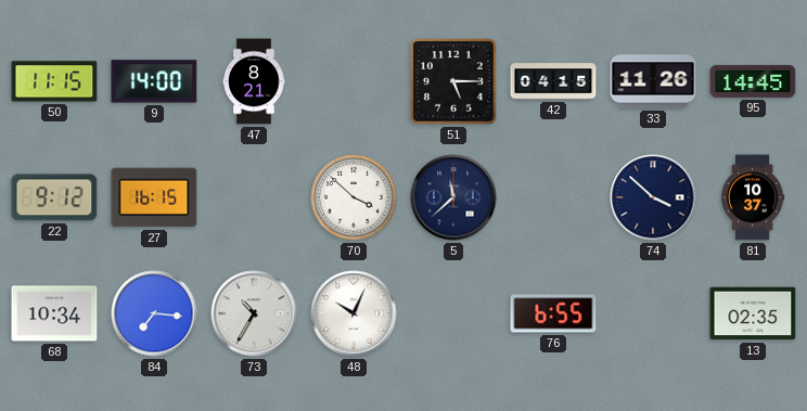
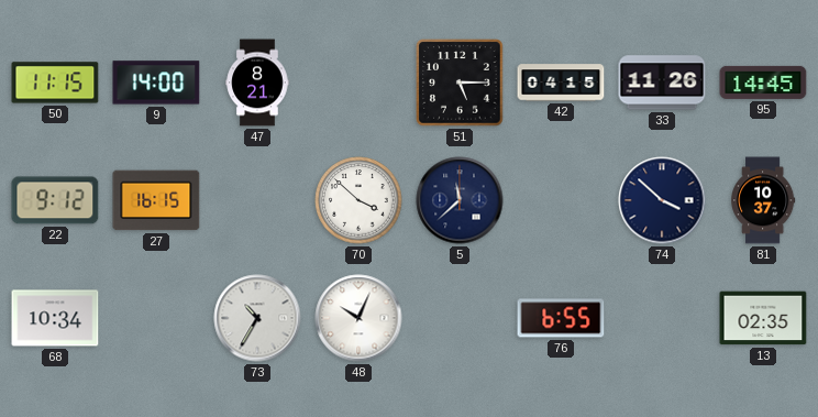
84: 7:16 -> none
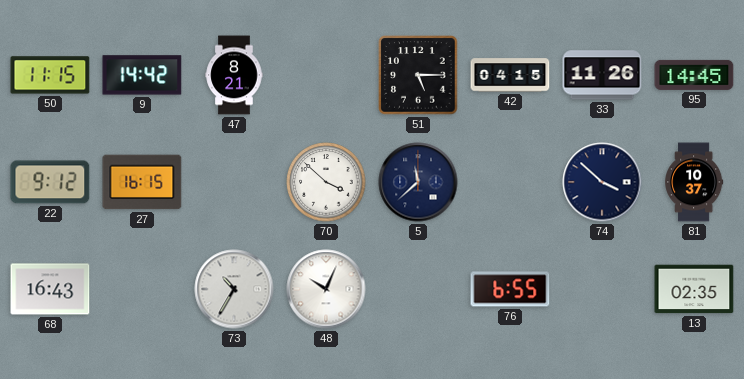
9: 14:00 -> 14:42
68: 10:34 -> 16:43
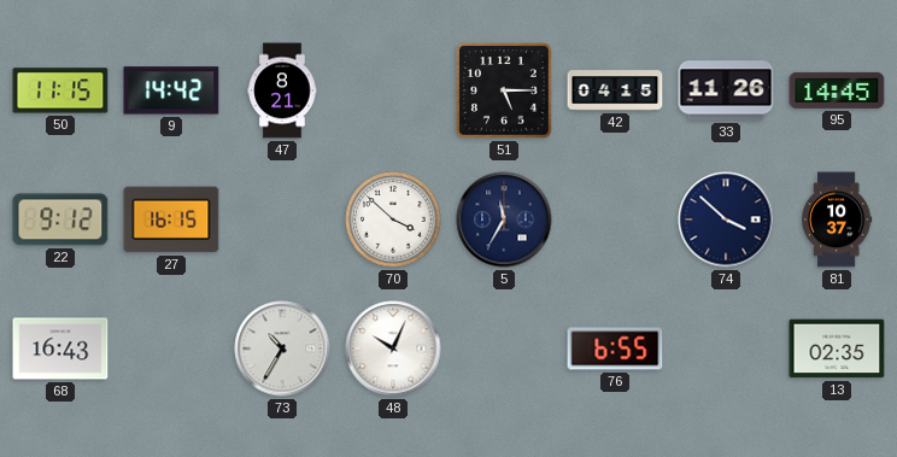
5: 11:38 -> 11:35
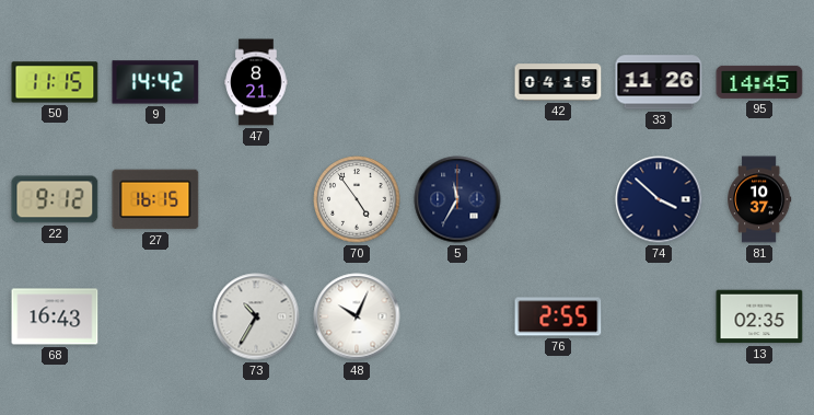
51: 5:15 -> none
70: 3:52 -> 4:54
76: 6:55 -> 2:55
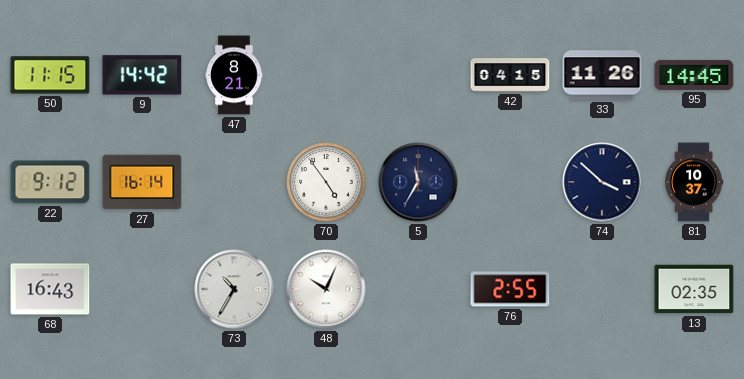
27: 16:15 -> 16:14
